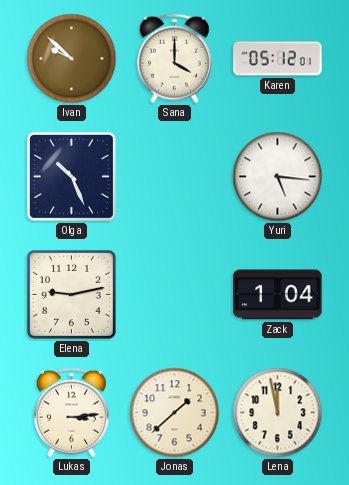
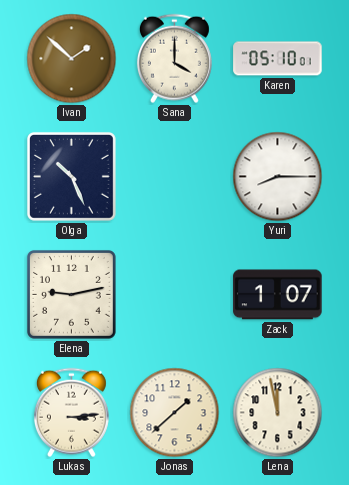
Ivan: 9:52 -> 1:52
Karen: 05:12 -> 05:10
Yuri: 5:16 -> 8:15
Zack: 1:04 -> 1:07
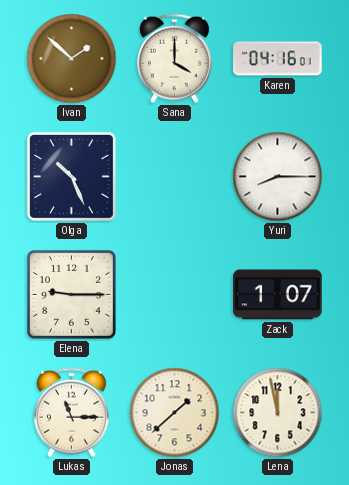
Karen: 05:10 -> 04:16
Elena: 9:13 -> 9:15
Lukas: 3:14 -> 11:15
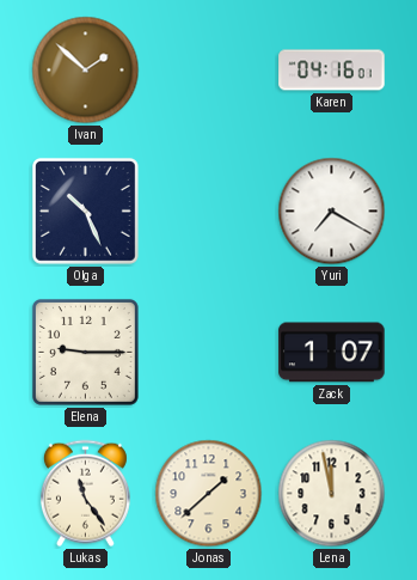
Sana: 4:00 -> none
Yuri: 8:15 -> 7:20
Lukas: 11:15 -> 11:24
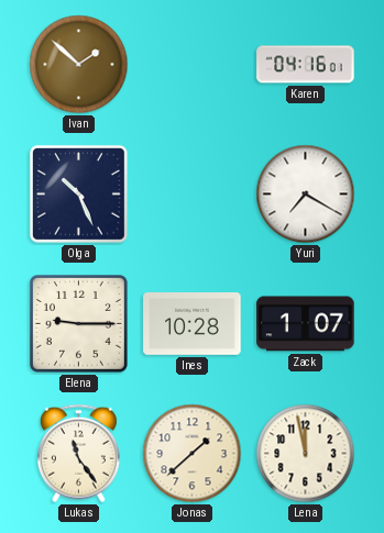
Ines: none -> 10:28
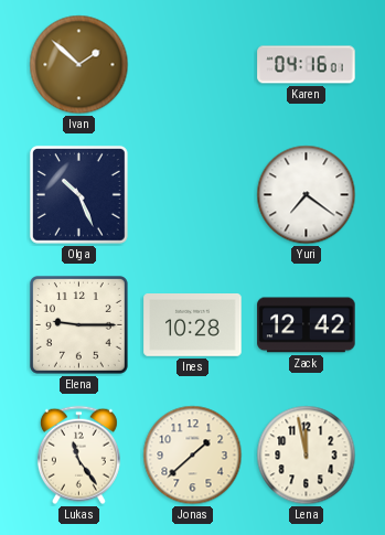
Yuri: 7:20 -> 7:21
Zack: 1:07 -> 12:42
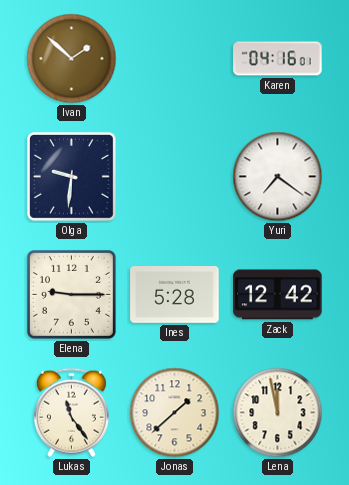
Olga: 10:26 -> 9:31
Ines: 10:28 -> 5:28
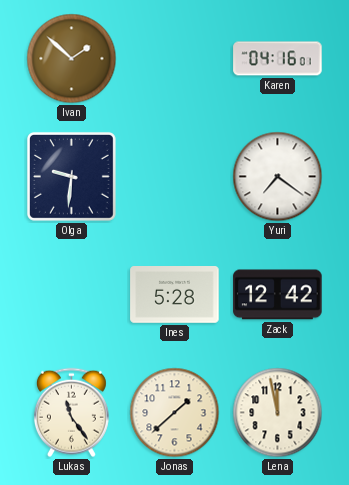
Elena: 9:15 -> none
